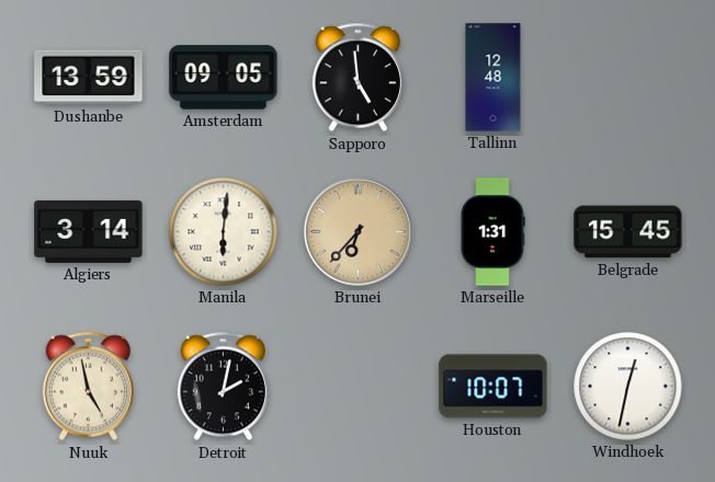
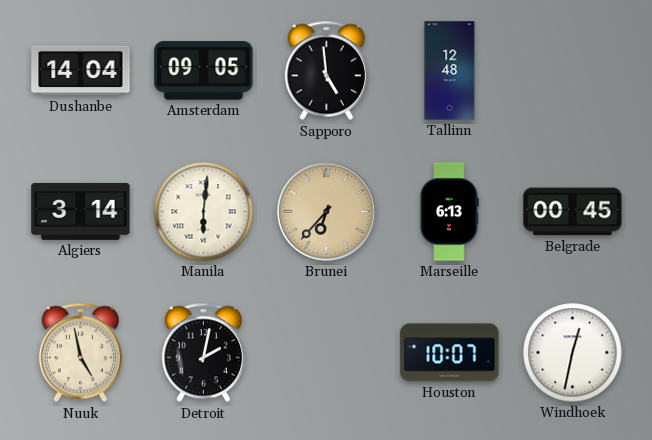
Dushanbe: 13:59 -> 14:04
Marseille: 1:31 -> 6:13
Belgrade: 15:45 -> 00:45
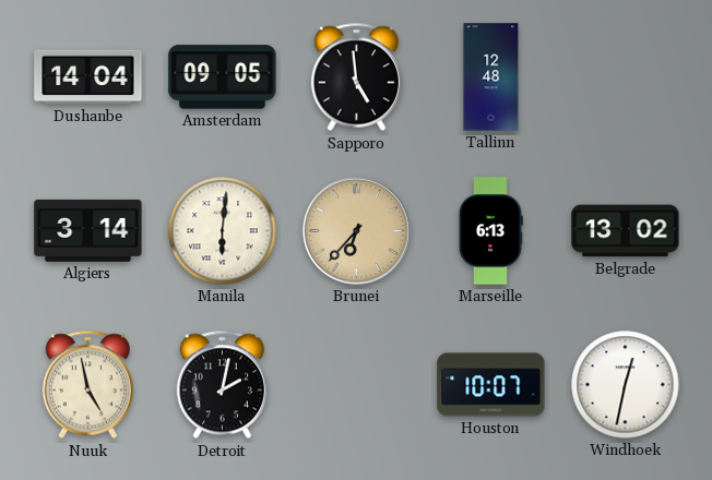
Belgrade: 00:45 -> 13:02
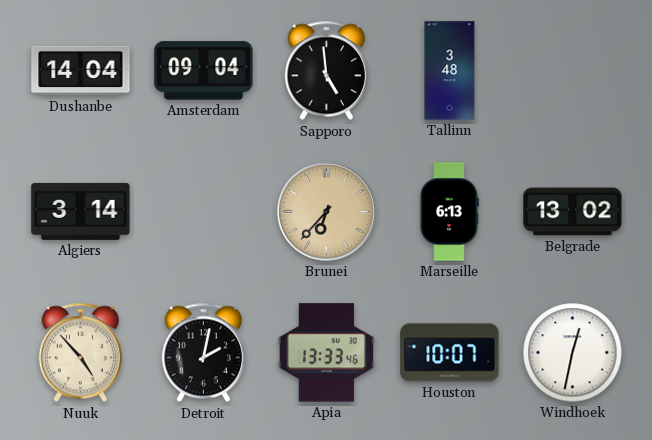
Amsterdam: 09:05 -> 09:04
Tallinn: 12:48 -> 3:48
Manila: 6:01 -> none
Nuuk: 4:58 -> 4:53
Apia: none -> 13:33
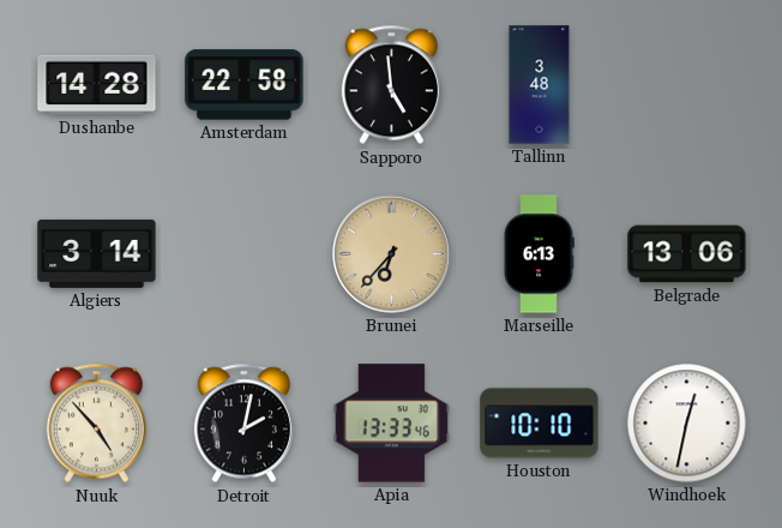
Dushanbe: 14:04 -> 14:28
Amsterdam: 09:04 -> 22:58
Belgrade: 13:02 -> 13:06
Houston: 10:07 -> 10:10
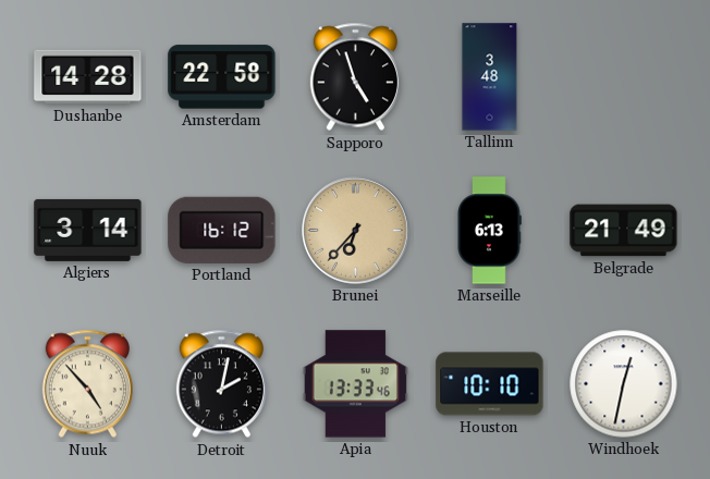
Sapporo: 4:59 -> 4:57
Portland: none -> 16:12
Belgrade: 13:06 -> 21:49
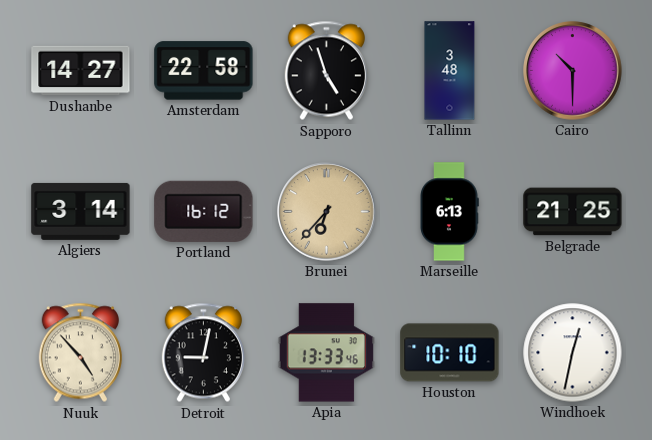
Dushanbe: 14:28 -> 14:27
Cairo: none -> 10:30
Belgrade: 21:49 -> 21:25
Detroit: 2:02 -> 9:02
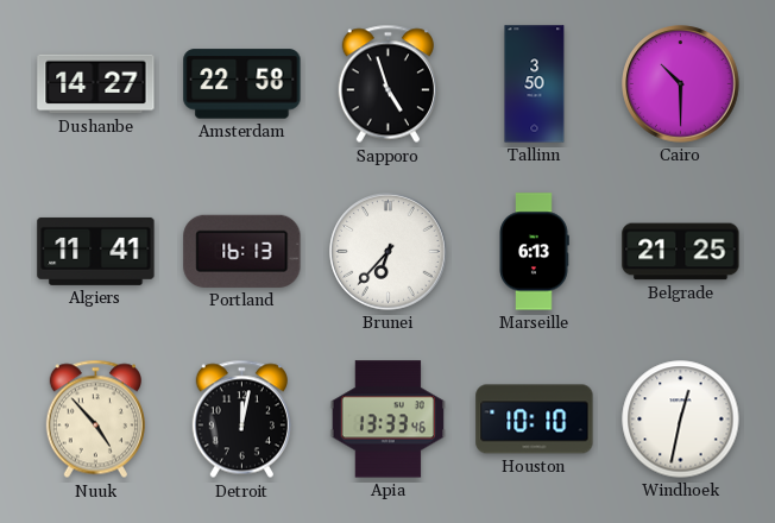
Tallinn: 3:48 -> 3:50
Algiers: 3:14 -> 11:41
Portland: 16:12 -> 16:13
Brunei dial: champagne -> white
Detroit: 9:02 -> 12:02
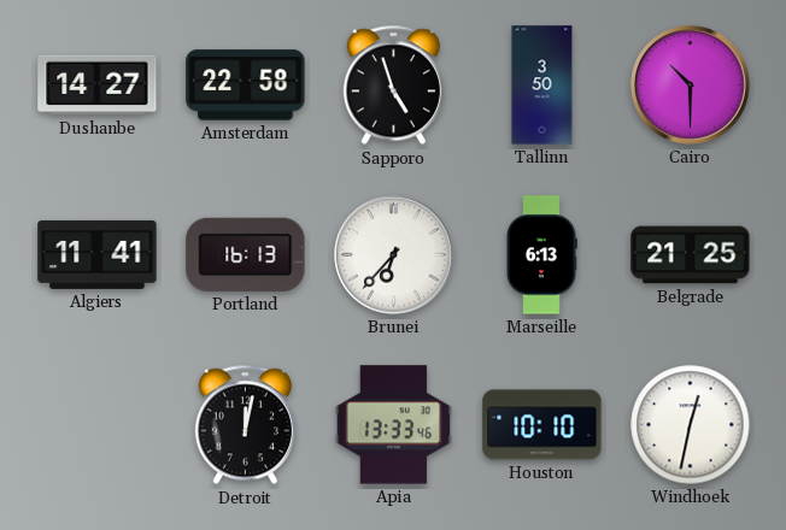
Nuuk: 4:53 -> none
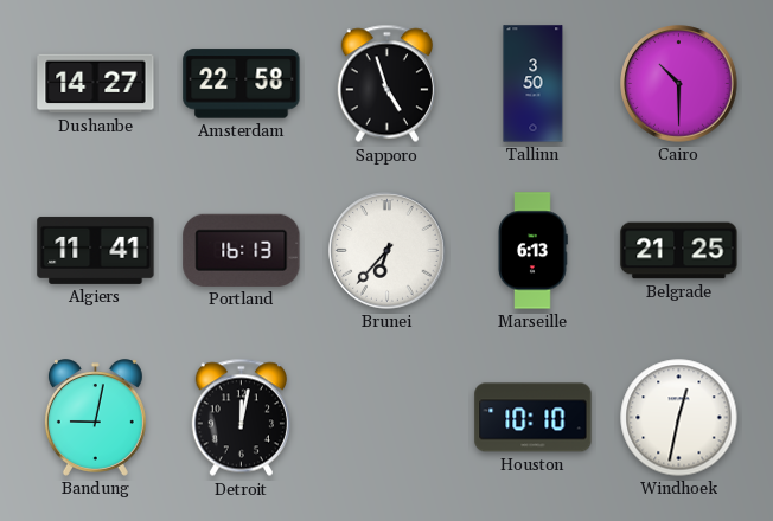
Bandung: none -> 9:02
Apia: 13:33 -> none
